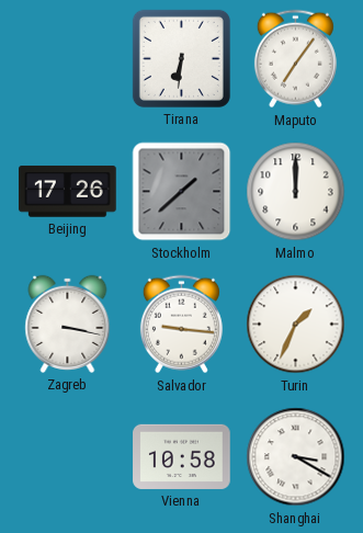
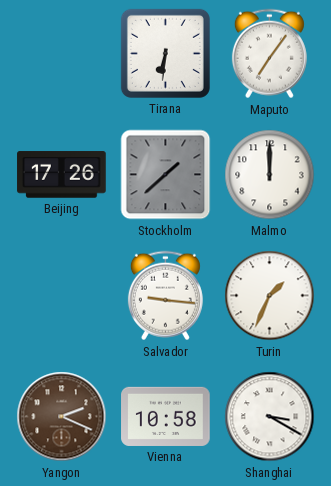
Zagreb: 3:17 -> none
Yangon: none -> 2:19
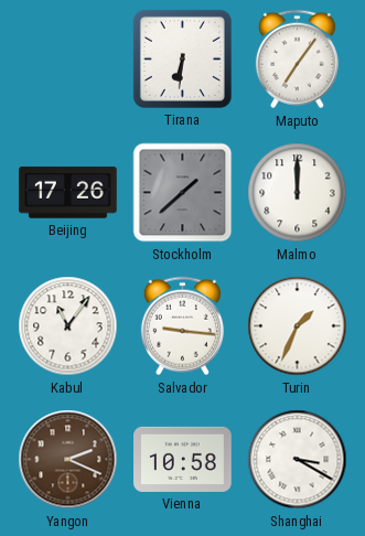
Kabul: none -> 11:06
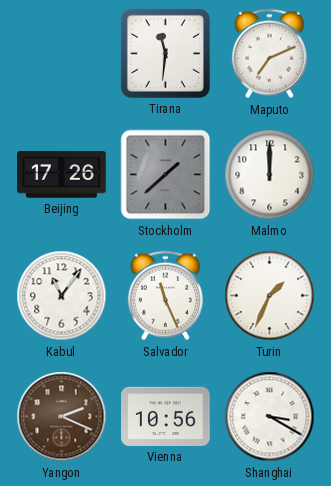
Tirana: 6:31 -> 11:31
Maputo: 7:06 -> 7:11
Salvador: 9:16 -> 11:26
Vienna: 10:58 -> 10:56
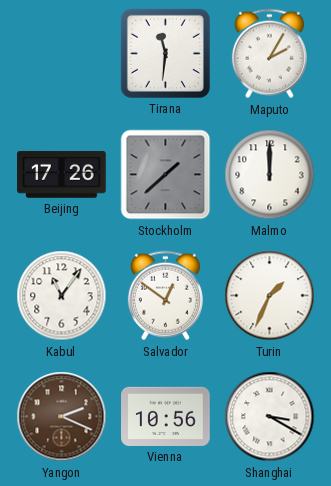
Maputo: 7:11 -> 2:05
Salvador: 11:26 -> 12:51
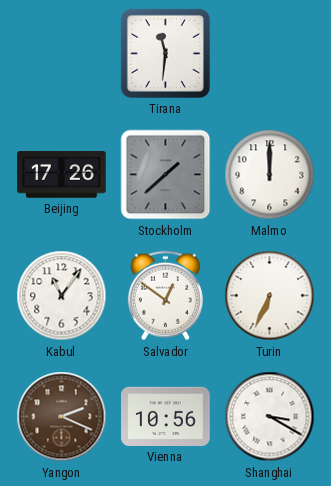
Maputo: 2:05 -> none
Turin: 1:34 -> 6:34
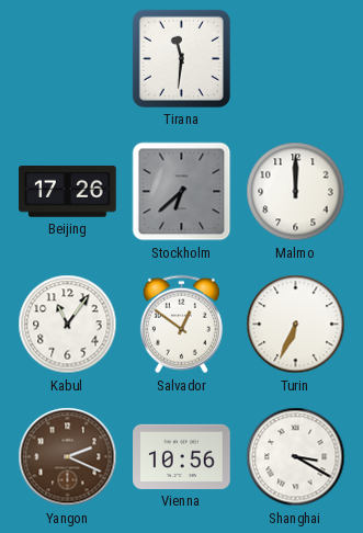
Stockholm: 1:38 -> 6:38
